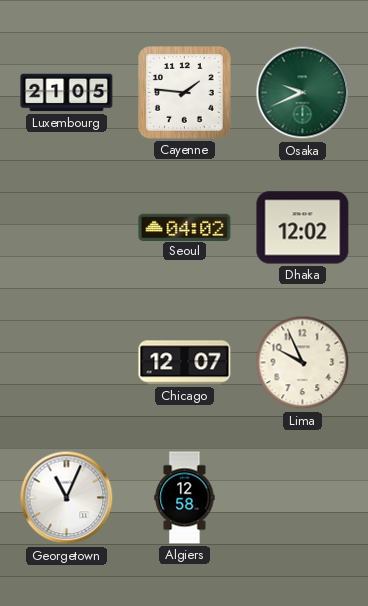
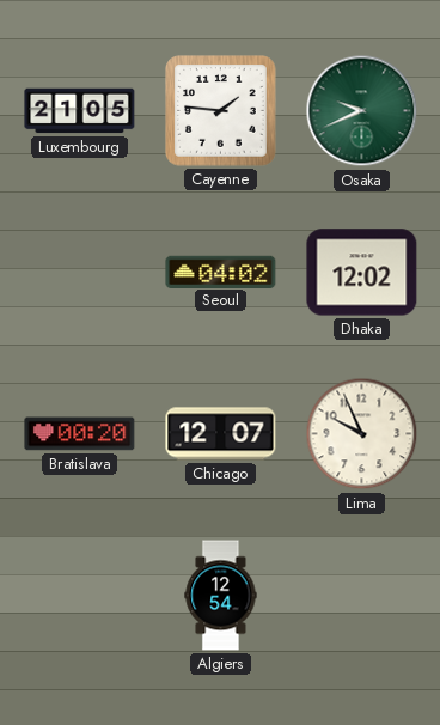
Bratislava: none -> 00:20
Georgetown: 11:04 -> none
Algiers: 12:58 -> 12:54
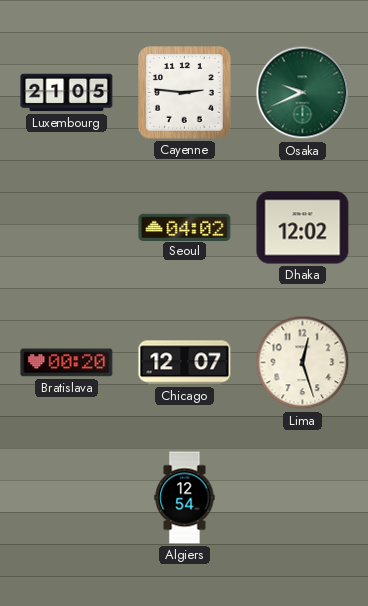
Cayenne: 1:46 -> 2:46
Lima: 9:56 -> 12:27
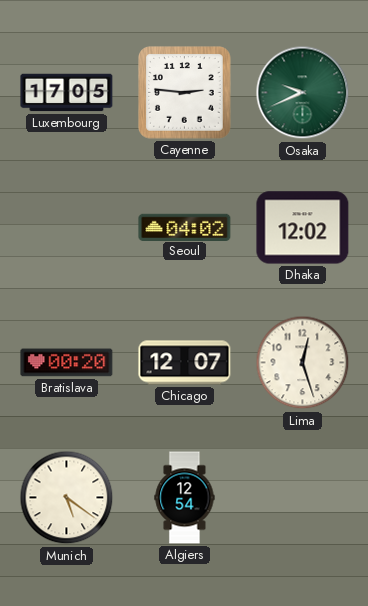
Luxembourg: 21:05 -> 17:05
Munich: none -> 5:21
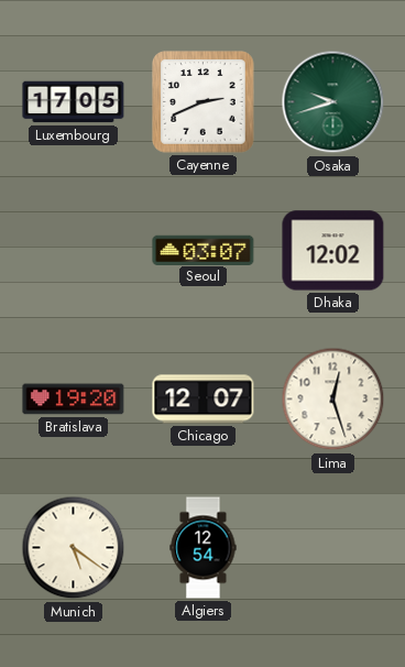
Cayenne: 2:46 -> 2:41
Osaka: 9:41 -> 9:42
Seoul: 04:02 -> 03:07
Bratislava: 00:20 -> 19:20
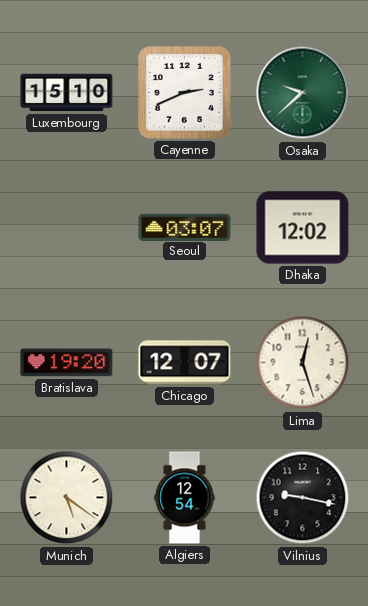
Luxembourg: 17:05 -> 15:10
Osaka: 9:42 -> 9:38
Vilnius: none -> 9:17
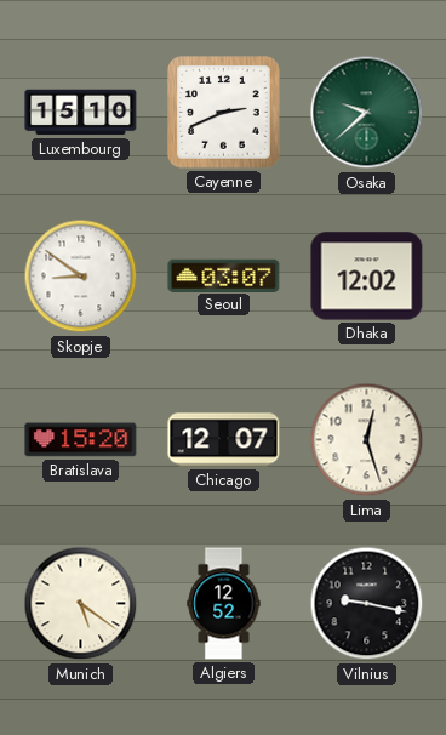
Skopje: none -> 8:51
Bratislava: 19:20 -> 15:20
Algiers: 12:54 -> 12:52
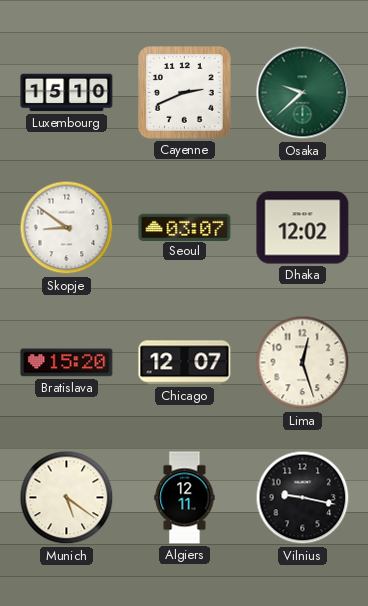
Algiers: 12:52 -> 12:11
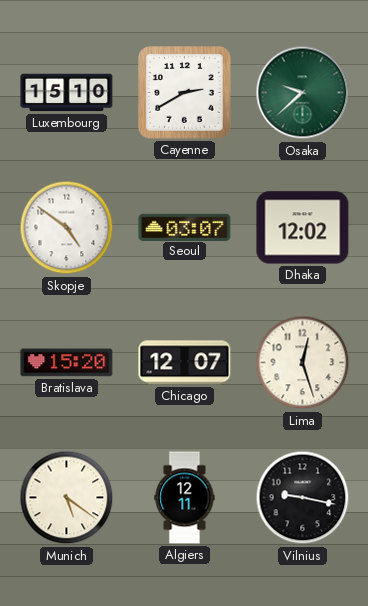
Cayenne: 2:41 -> 2:40
Skopje: 8:51 -> 4:51
